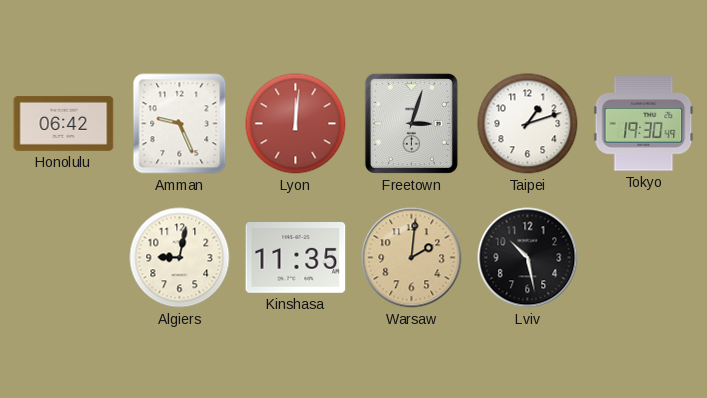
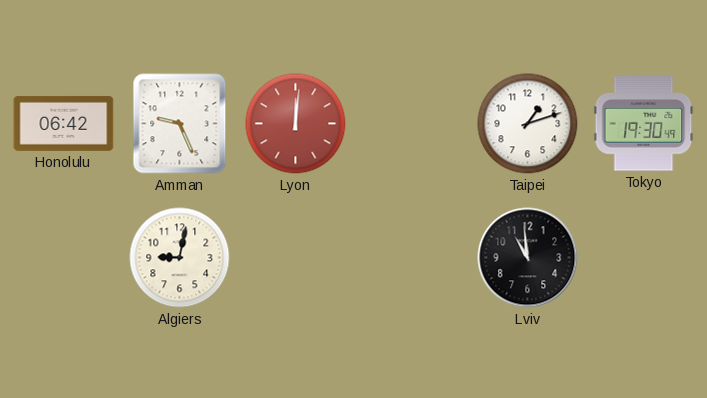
Freetown: 3:03 -> none
Kinshasa: 11:35 -> none
Warsaw: 2:01 -> none
Lviv: 10:28 -> 10:59
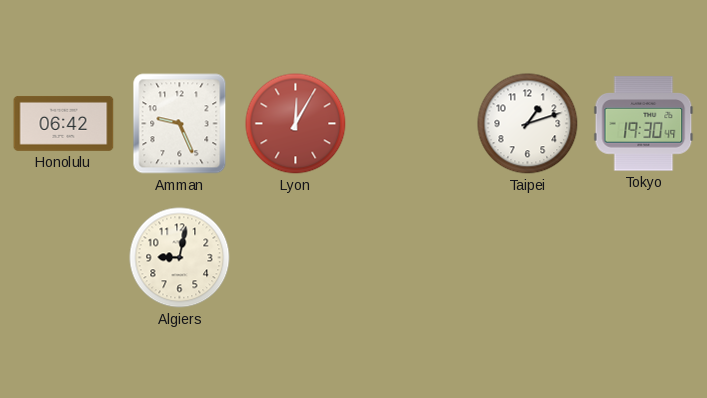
Lyon: 12:01 -> 12:05
Lviv: 10:59 -> none
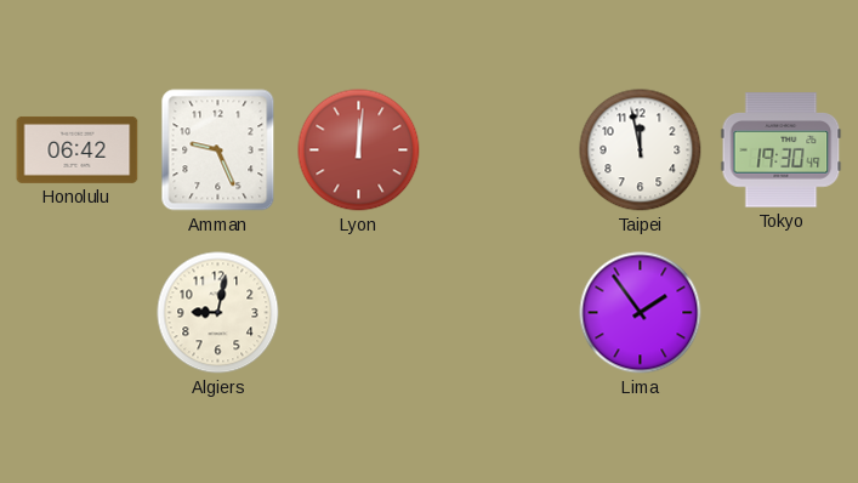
Lyon: 12:05 -> 12:01
Taipei: 1:12 -> 11:58
Lima: none -> 1:54
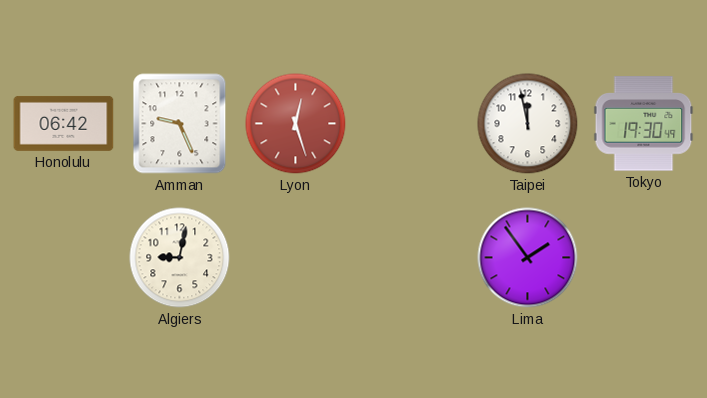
Lyon: 12:01 -> 12:27
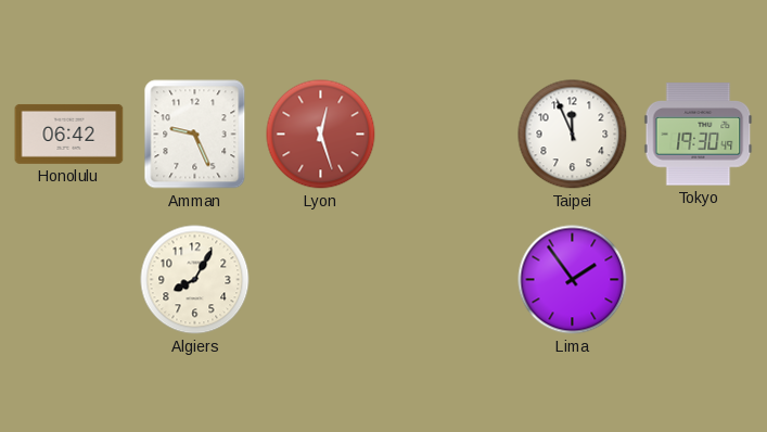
Taipei: 11:58 -> 11:56
Algiers: 9:02 -> 8:05
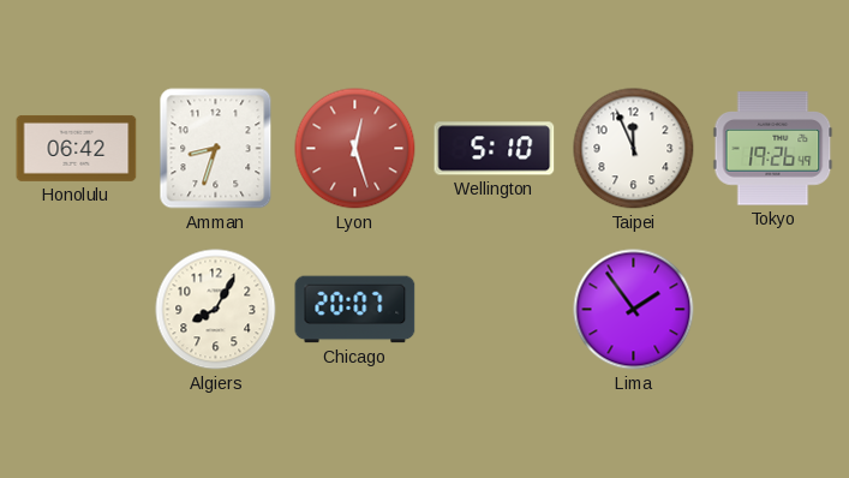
Amman: 9:26 -> 8:33
Wellington: none -> 5:10
Tokyo: 19:30 -> 19:26
Chicago: none -> 20:07
